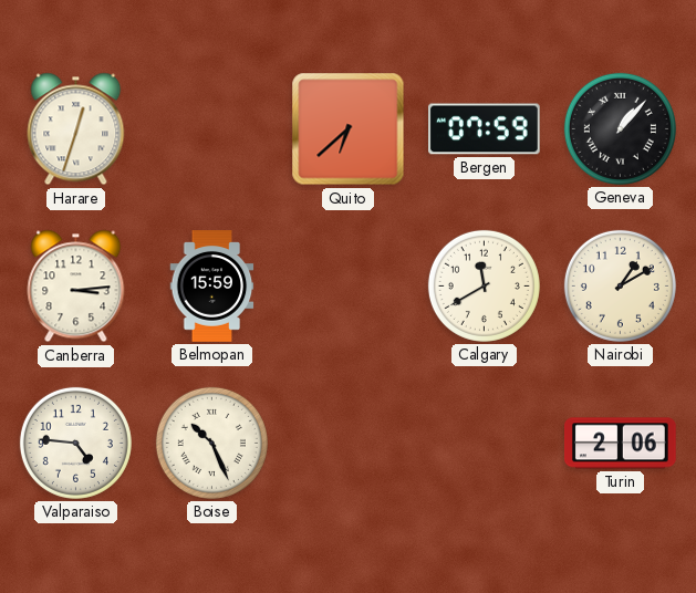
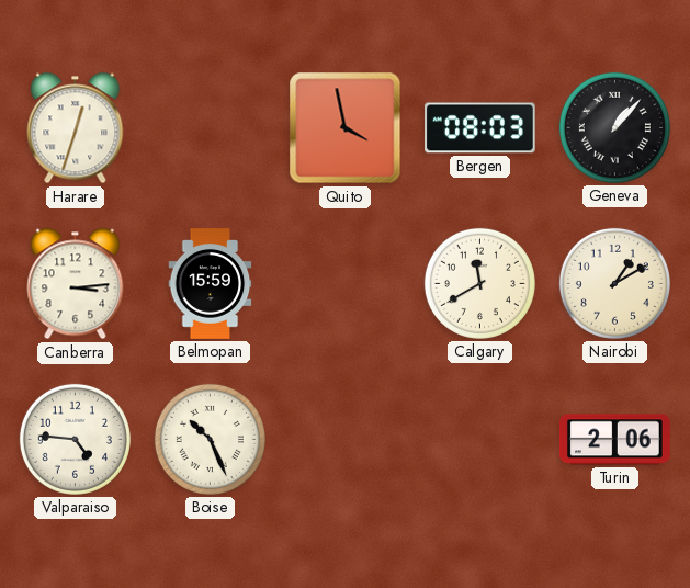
Quito: 6:38 -> 3:58
Bergen: 07:59 -> 08:03
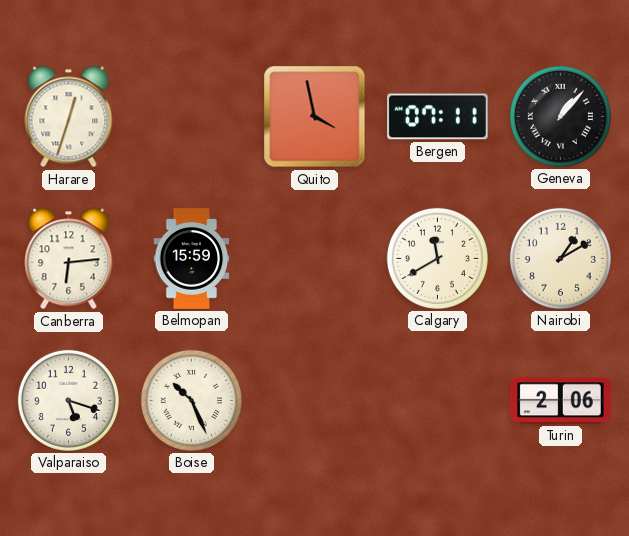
Bergen: 08:03 -> 07:11
Canberra: 3:14 -> 6:14
Valparaiso: 4:46 -> 5:18
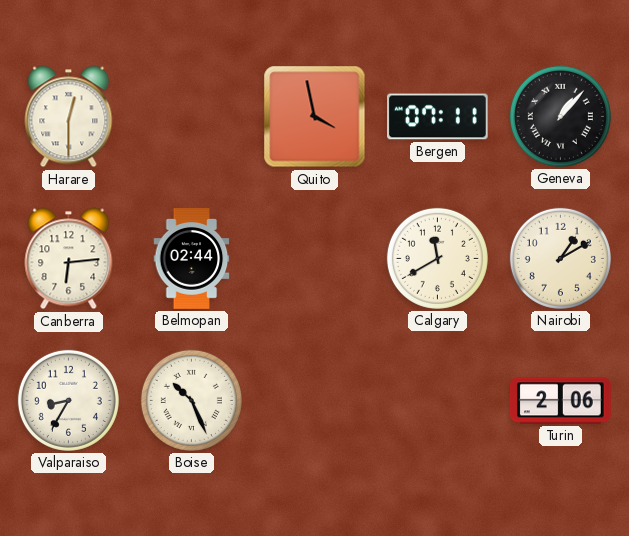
Harare: 12:33 -> 12:30
Belmopan: 15:59 -> 02:44
Valparaiso: 5:18 -> 8:35
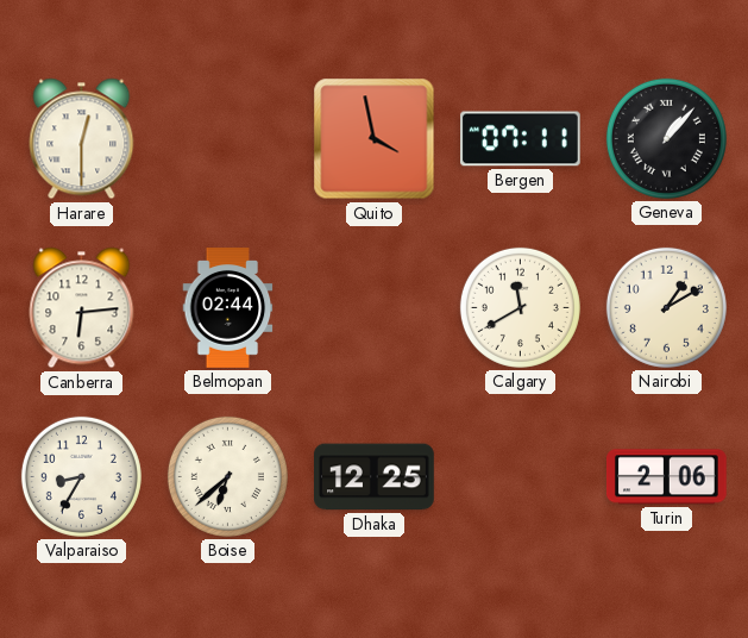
Boise: 10:26 -> 6:38
Dhaka: none -> 12:25
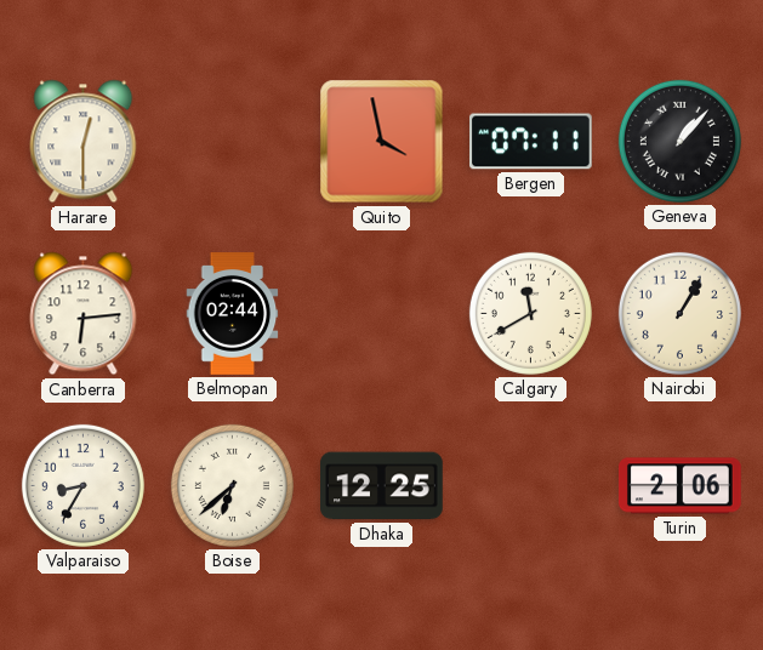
Nairobi: 1:10 -> 1:05
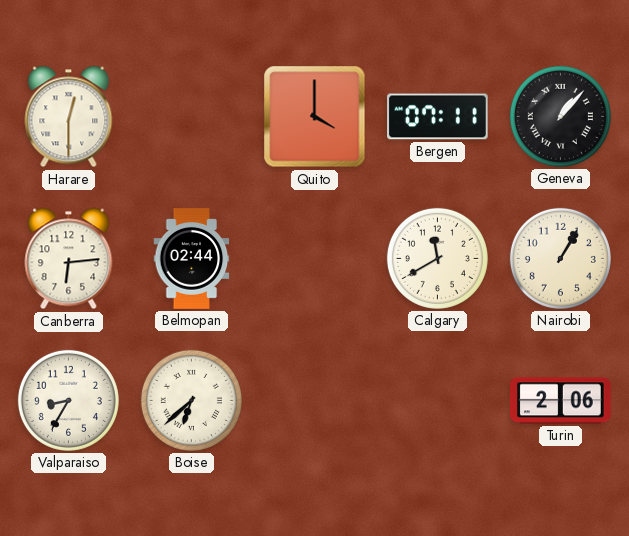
Quito: 3:58 -> 4:00
Dhaka: 12:25 -> none
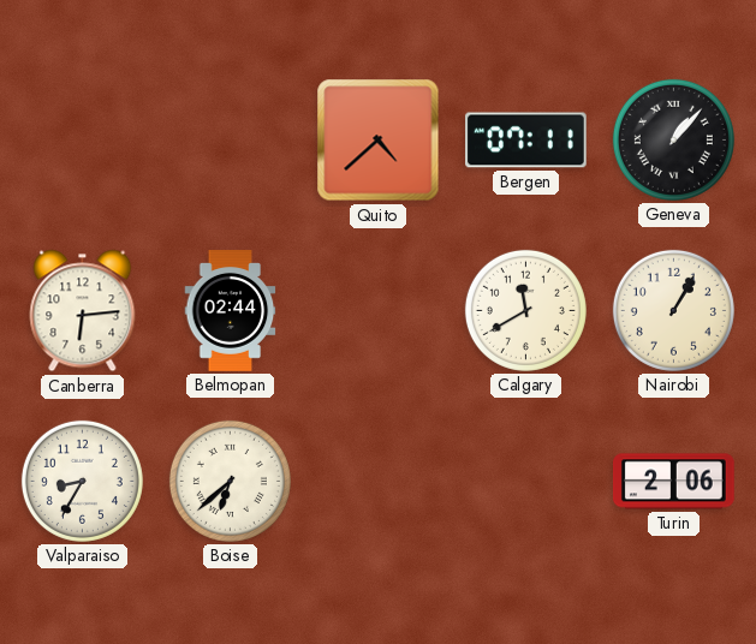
Harare: 12:30 -> none
Quito: 4:00 -> 4:38
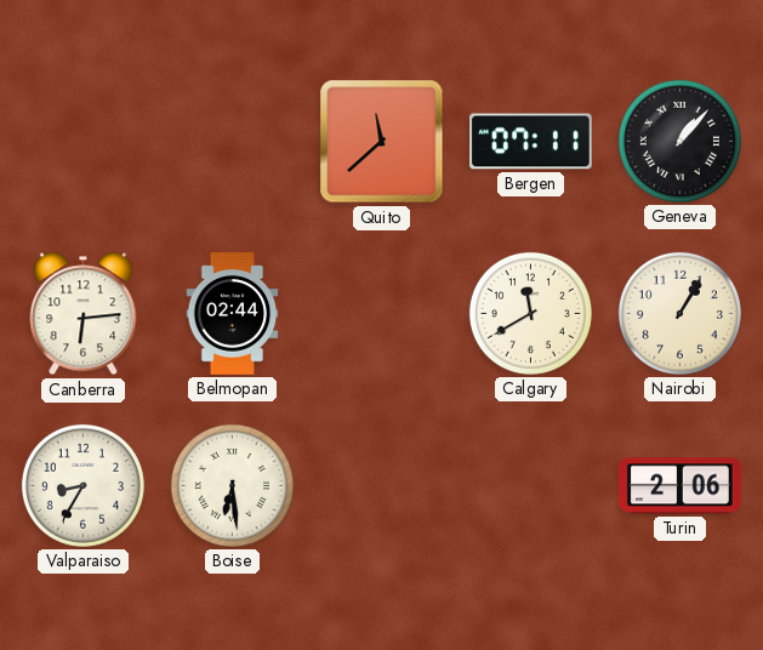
Quito: 4:38 -> 11:38
Boise: 6:38 -> 6:29
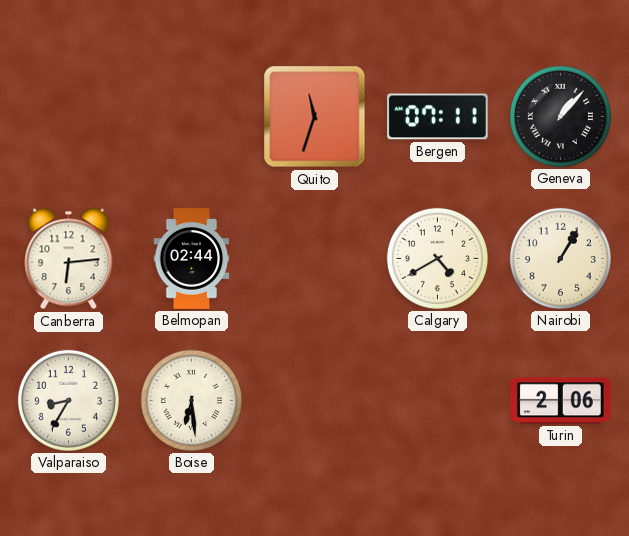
Quito: 11:38 -> 11:33
Calgary: 11:40 -> 4:40
